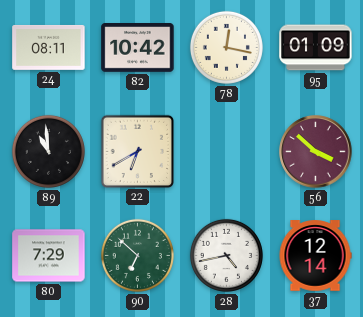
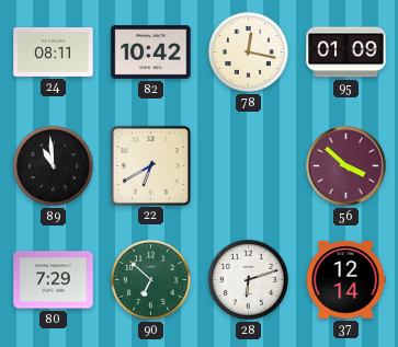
28: 4:43 -> 6:12
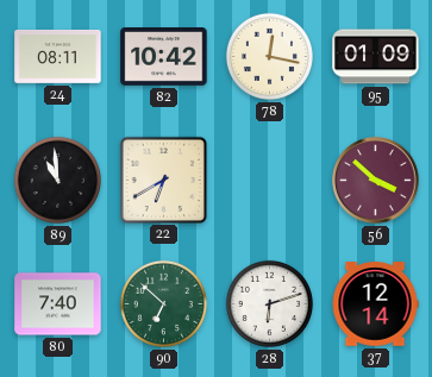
80: 7:29 -> 7:40
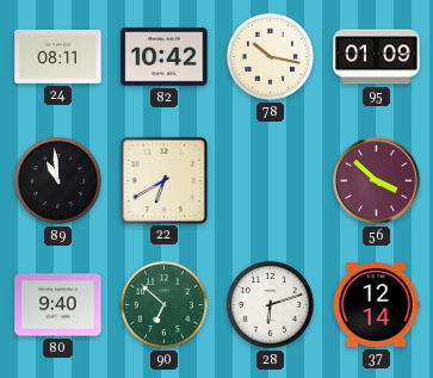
78: 12:17 -> 10:17
80: 7:40 -> 9:40
